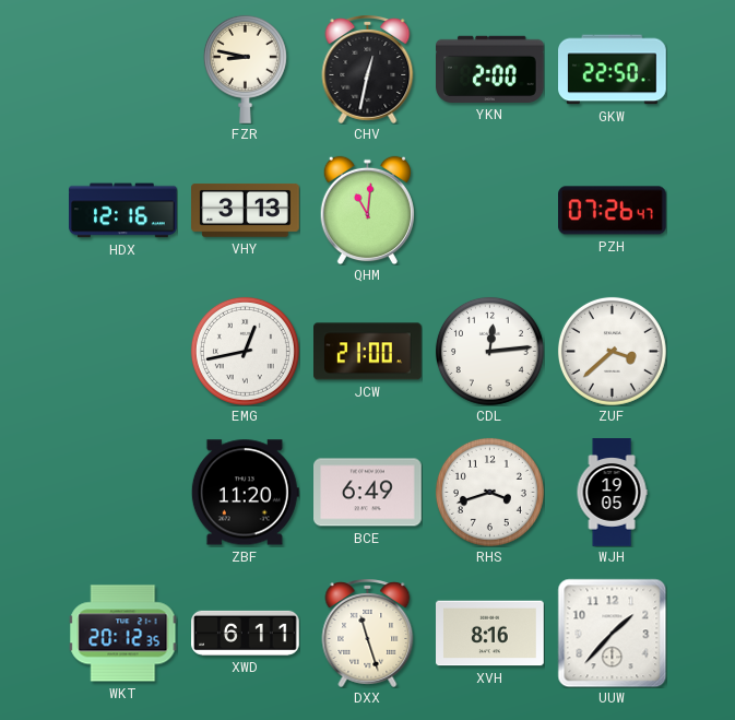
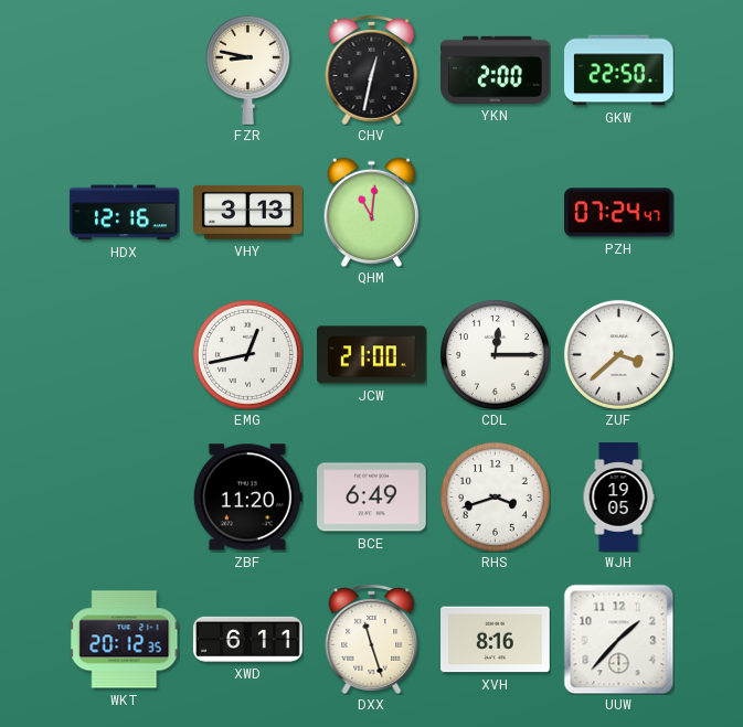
PZH: 07:26 -> 07:24
CDL: 12:14 -> 12:15
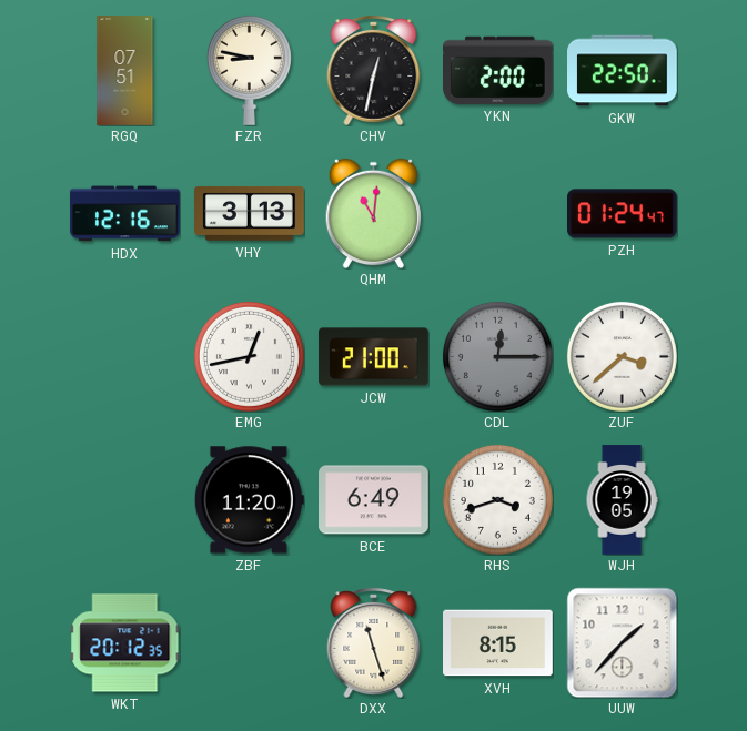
RGQ: none -> 07:51
PZH: 07:24 -> 01:24
CDL dial: white -> grey
XWD: 6:11 -> none
XVH: 8:16 -> 8:15
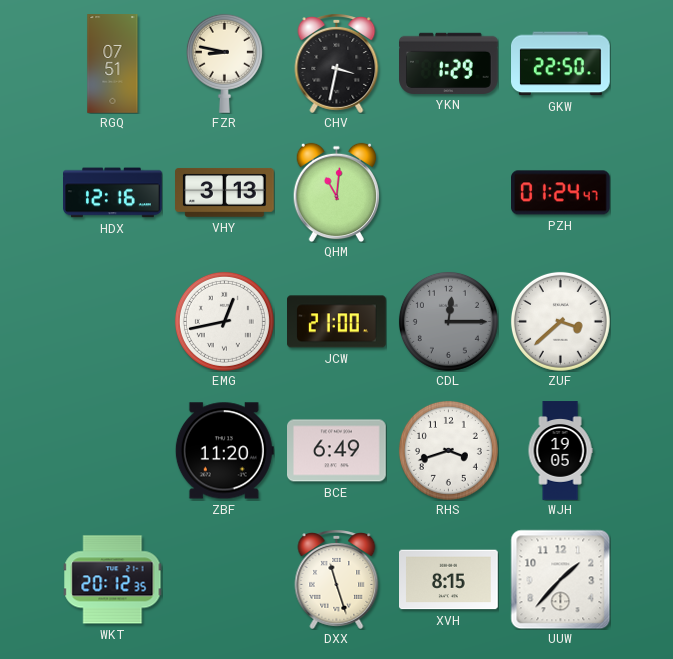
CHV: 12:32 -> 3:32
YKN: 2:00 -> 1:29
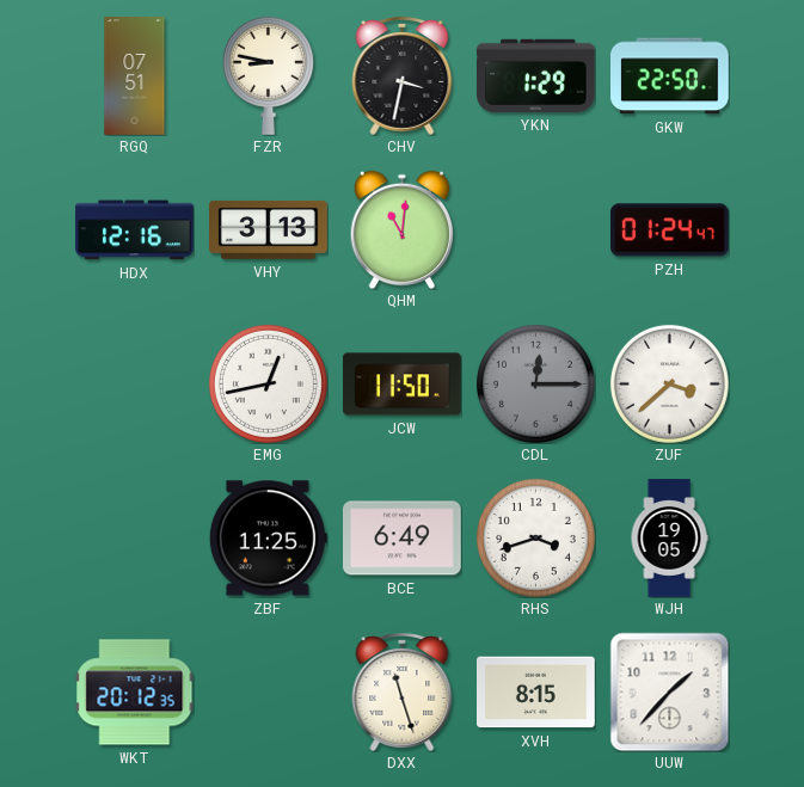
JCW: 21:00 -> 11:50
ZBF: 11:20 -> 11:25
